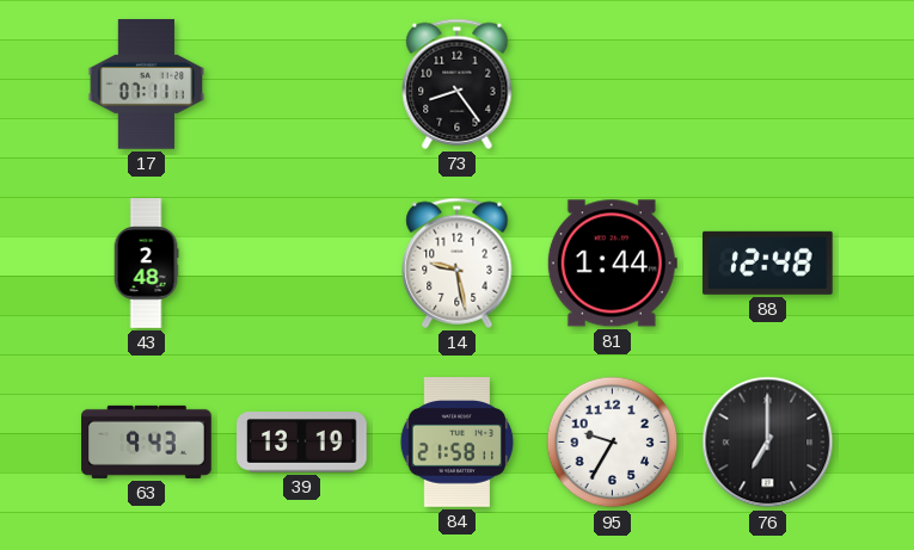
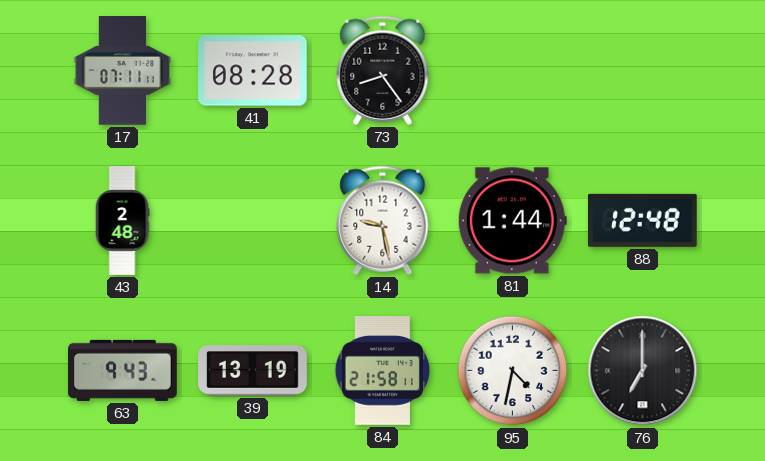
41: none -> 08:28
95: 9:35 -> 4:32
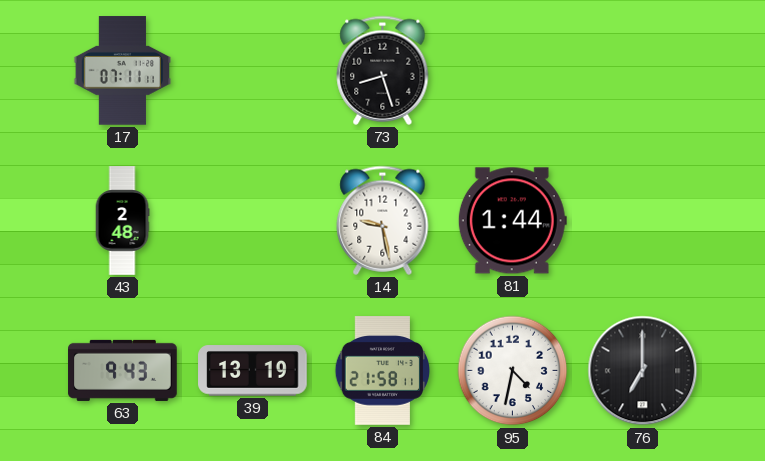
41: 08:28 -> none
73: 8:24 -> 8:27
88: 12:48 -> none
